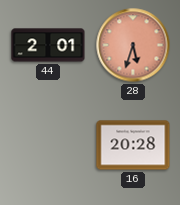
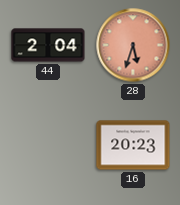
44: 2:01 -> 2:04
16: 20:28 -> 20:23
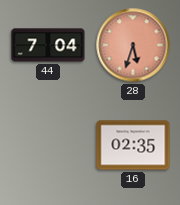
44: 2:04 -> 7:04
16: 20:23 -> 02:35
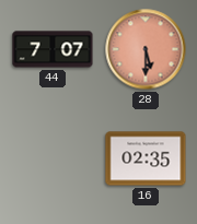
44: 7:04 -> 7:07
28: 5:33 -> 5:30
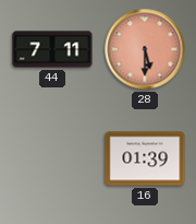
44: 7:07 -> 7:11
16: 02:35 -> 01:39
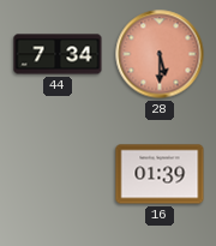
44: 7:11 -> 7:34
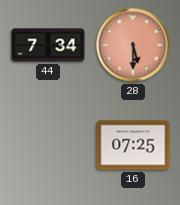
16: 01:39 -> 07:25
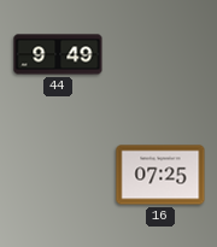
44: 7:34 -> 9:49
28: 5:30 -> none
